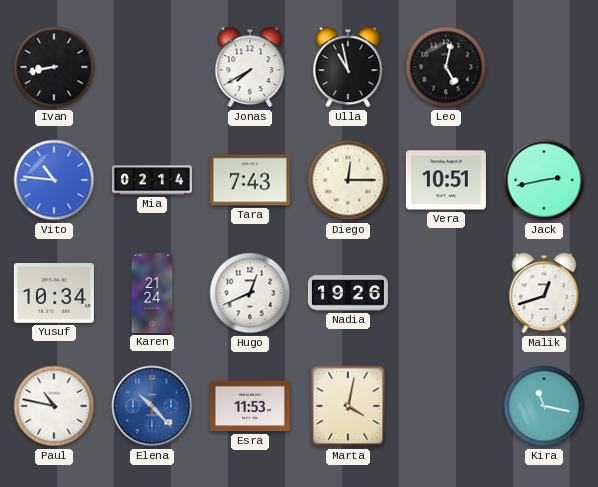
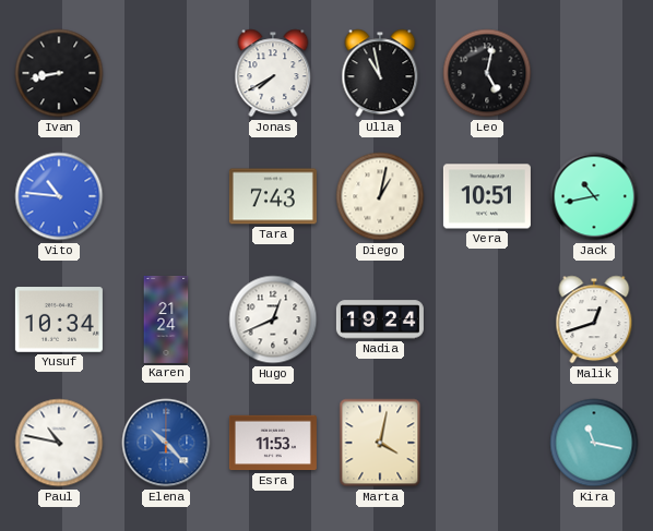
Mia: 02:14 -> none
Diego: 12:15 -> 1:02
Jack: 2:43 -> 10:43
Nadia: 19:26 -> 19:24
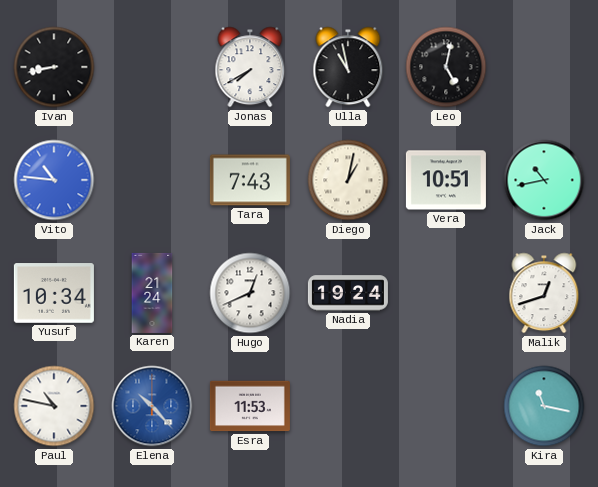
Marta: 4:02 -> none
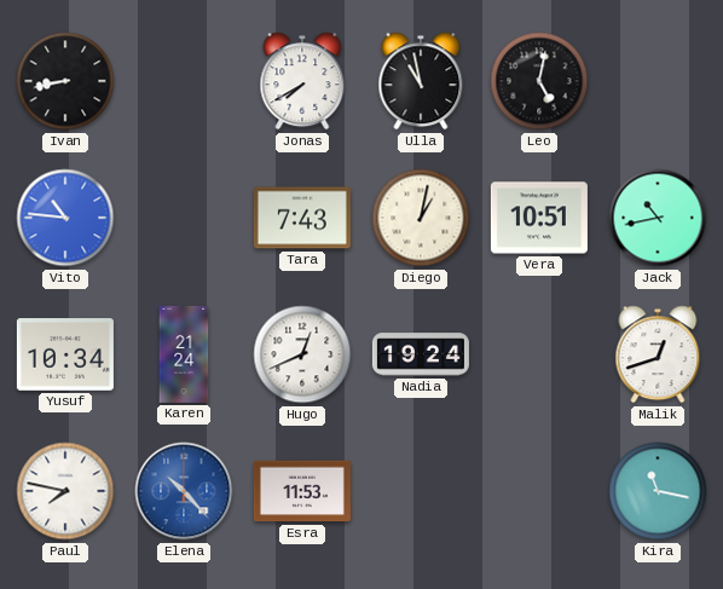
Paul: 10:47 -> 7:47
